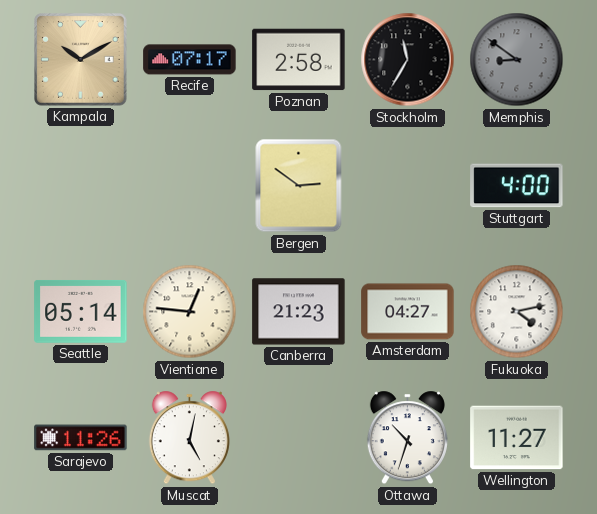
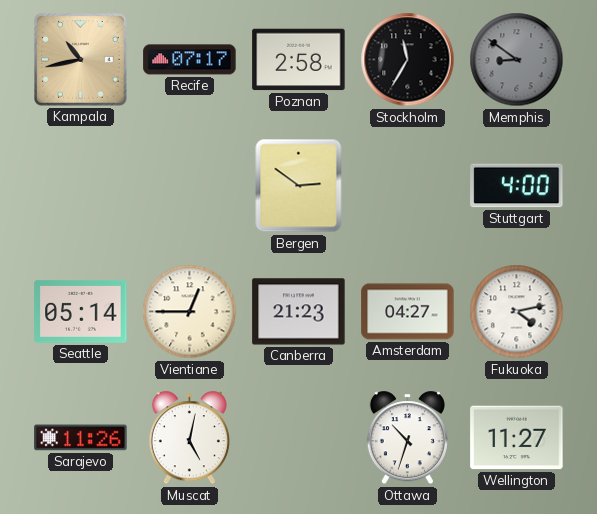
Kampala: 10:10 -> 10:43
Vientiane: 12:46 -> 12:45
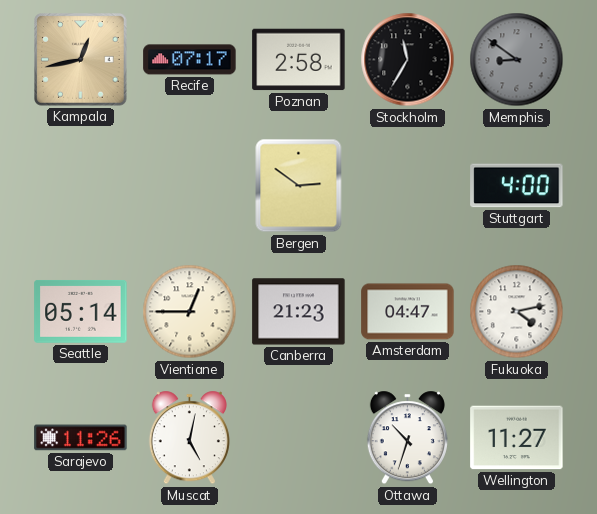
Kampala: 10:43 -> 12:43
Amsterdam: 04:27 -> 04:47
